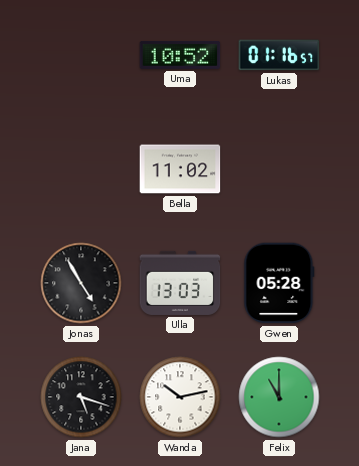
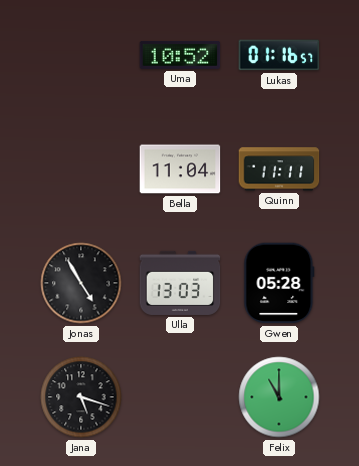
Bella: 11:02 -> 11:04
Quinn: none -> 11:11
Wanda: 10:13 -> none
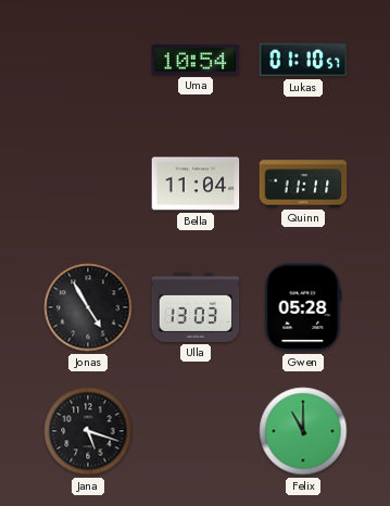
Uma: 10:52 -> 10:54
Lukas: 01:16 -> 01:10
